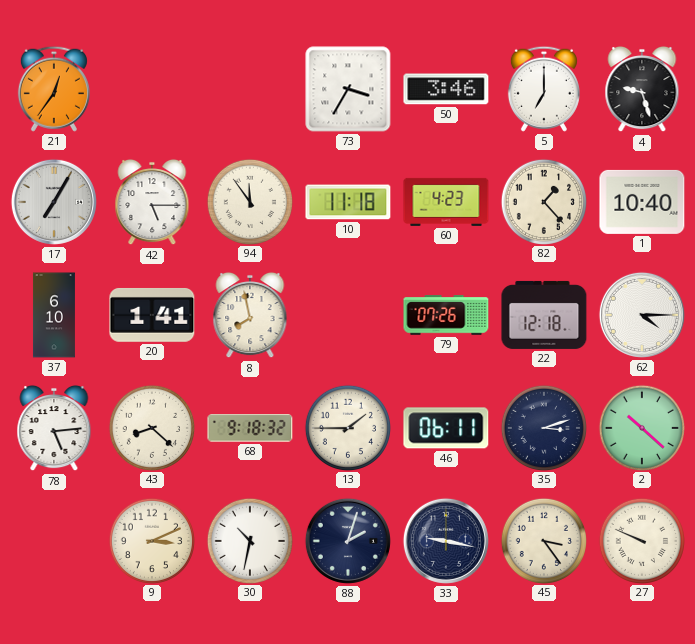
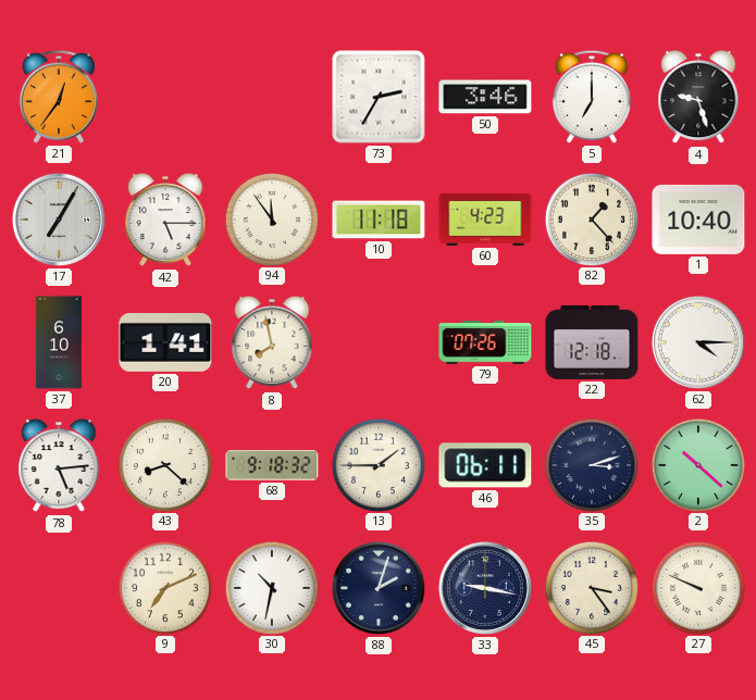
73: 3:35 -> 2:35
9: 3:11 -> 7:11
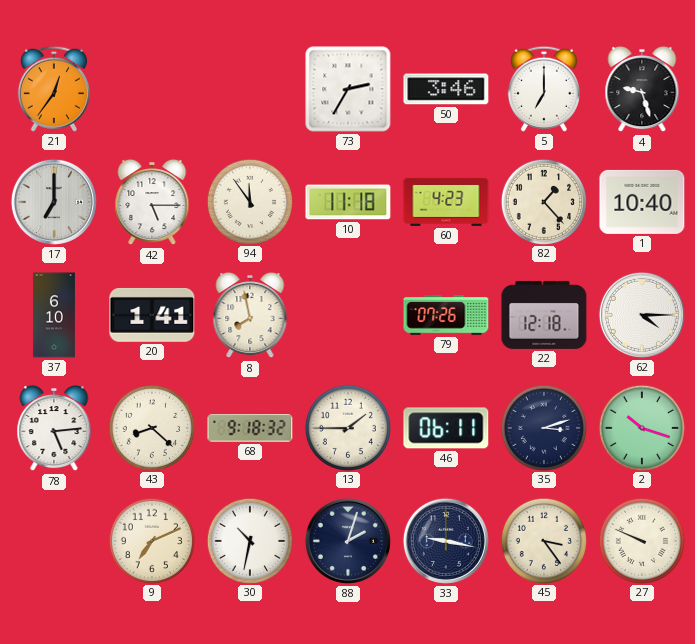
17: 7:05 -> 7:00
2: 10:22 -> 10:18
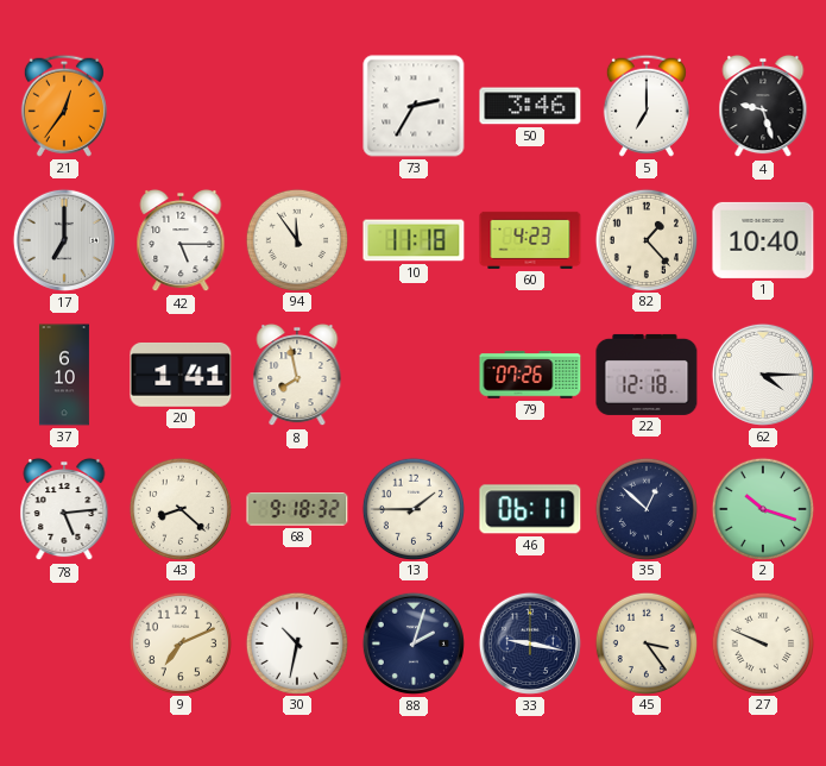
35: 3:12 -> 12:52
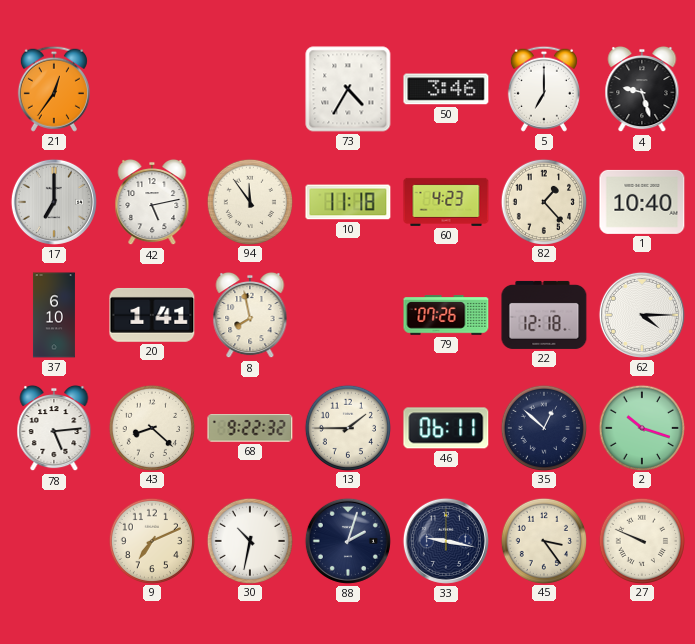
73: 2:35 -> 4:35
42: 5:15 -> 5:13
68: 9:18 -> 9:22
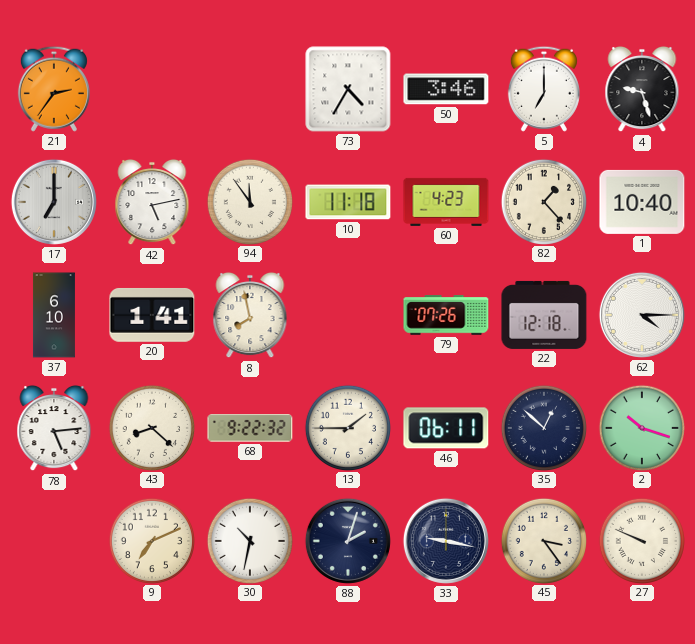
21: 12:36 -> 2:36
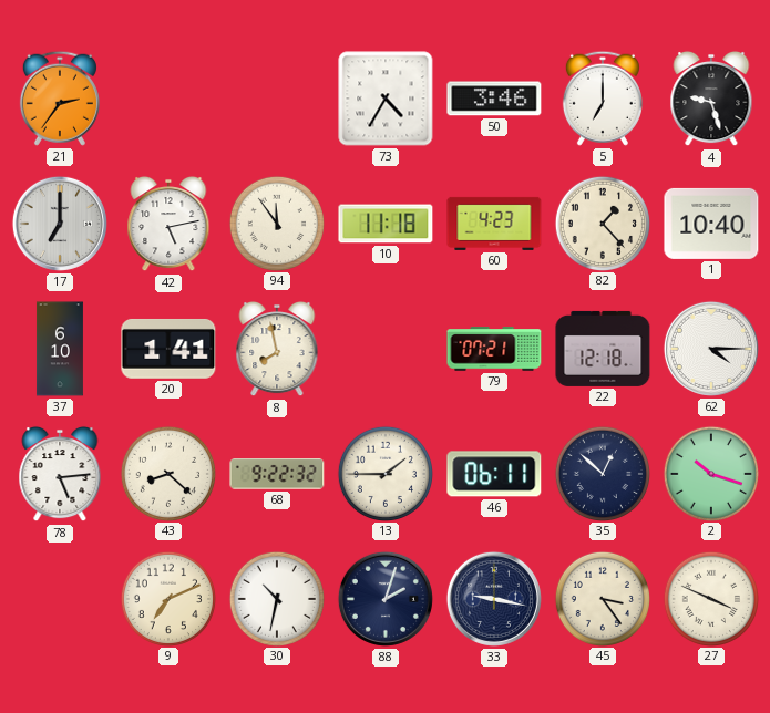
79: 07:26 -> 07:21
27: 9:49 -> 3:49
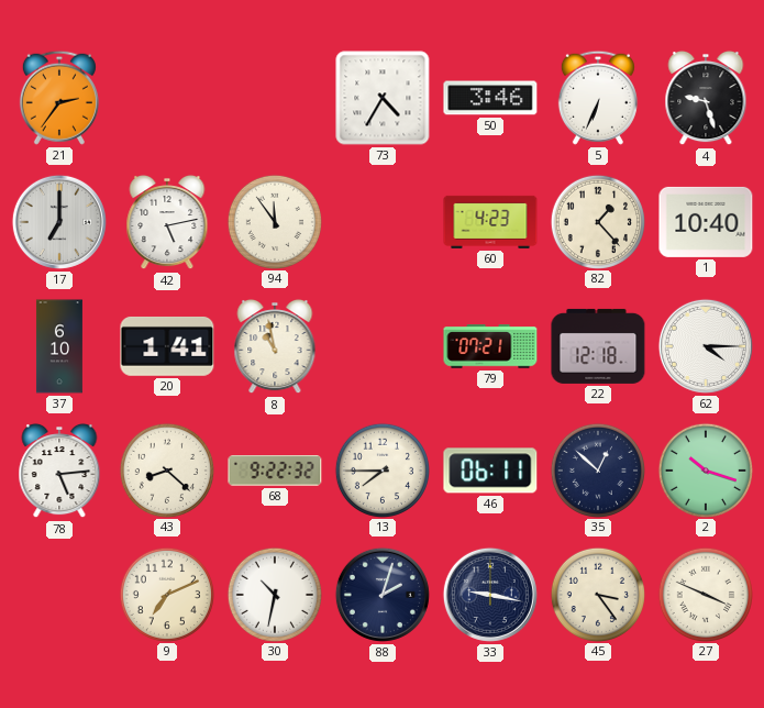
5: 7:00 -> 6:34
10: 11:18 -> none
8: 7:58 -> 10:58
13: 1:45 -> 7:45
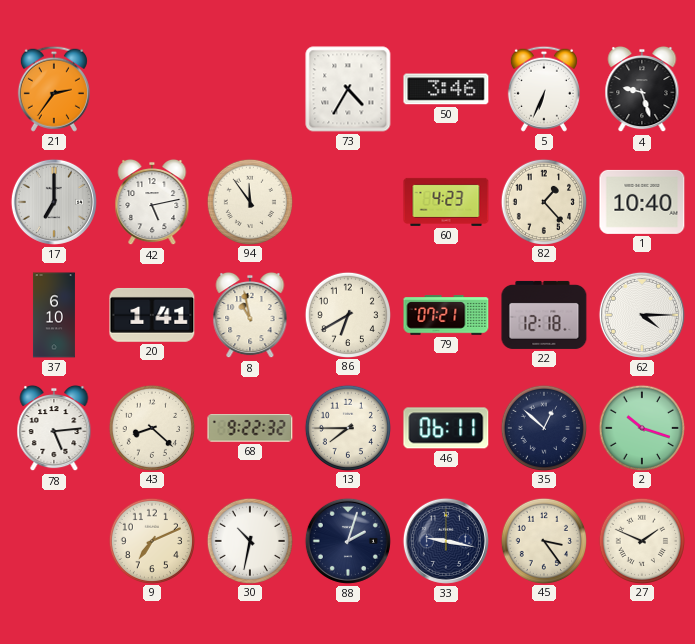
86: none -> 6:40
27: 3:49 -> 1:49
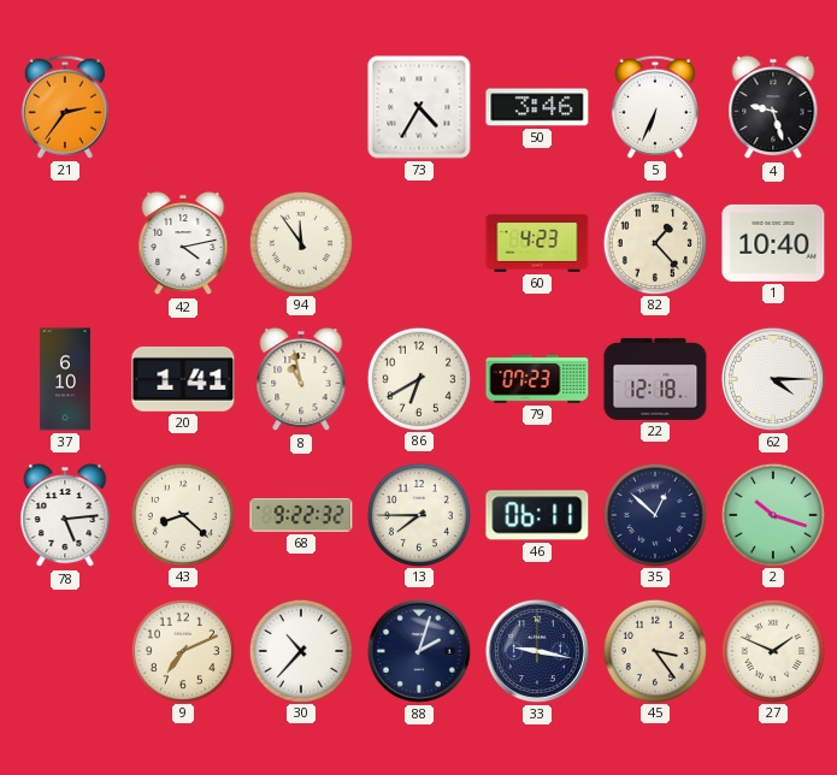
17: 7:00 -> none
42: 5:13 -> 4:13
79: 07:21 -> 07:23
30: 10:32 -> 10:37
